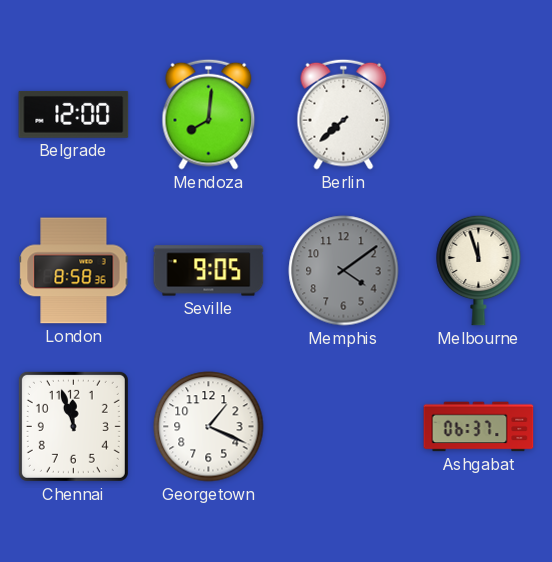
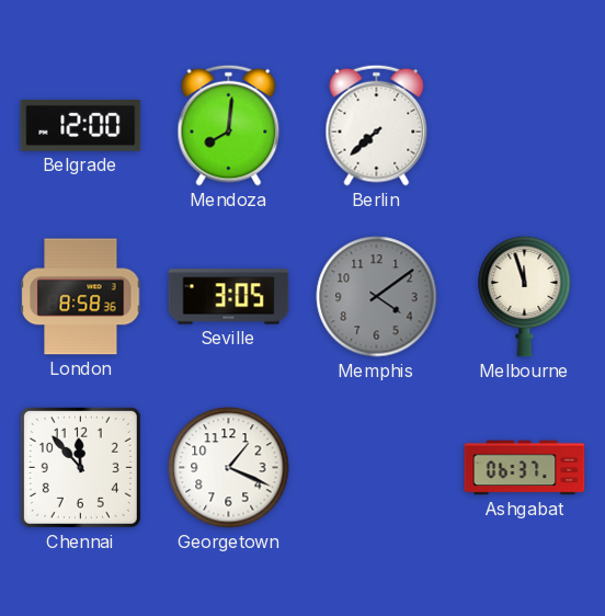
Seville: 9:05 -> 3:05
Chennai: 11:57 -> 11:53
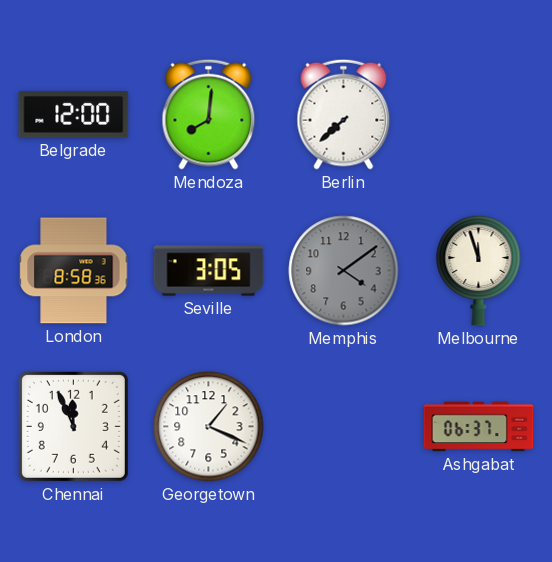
Chennai: 11:53 -> 11:56
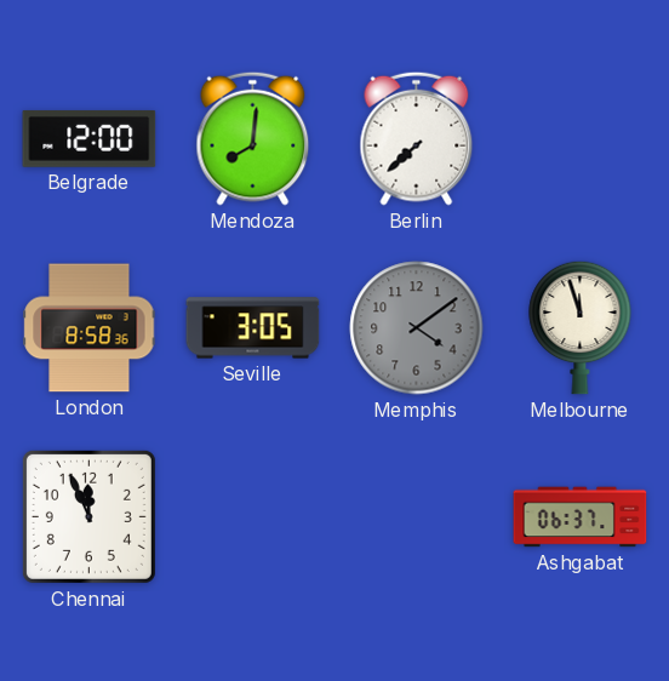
Georgetown: 1:19 -> none
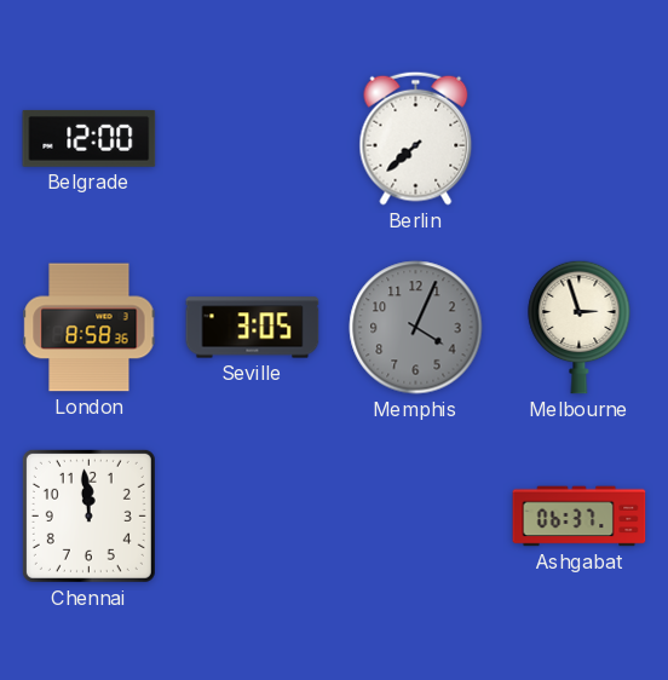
Mendoza: 8:01 -> none
Memphis: 4:09 -> 4:04
Melbourne: 11:57 -> 2:57
Chennai: 11:56 -> 11:59
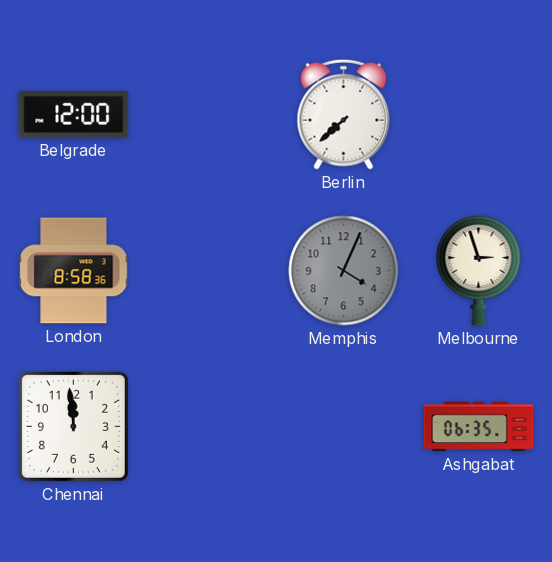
Seville: 3:05 -> none
Ashgabat: 06:37 -> 06:35
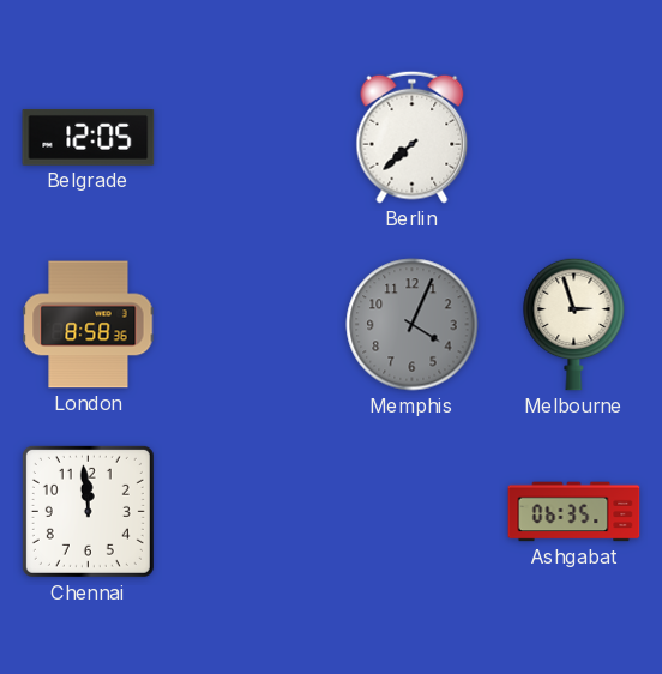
Belgrade: 12:00 -> 12:05
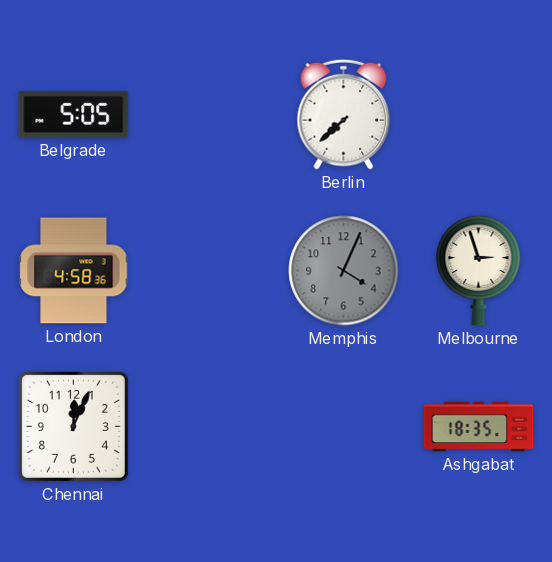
Belgrade: 12:05 -> 5:05
London: 8:58 -> 4:58
Chennai: 11:59 -> 12:04
Ashgabat: 06:35 -> 18:35
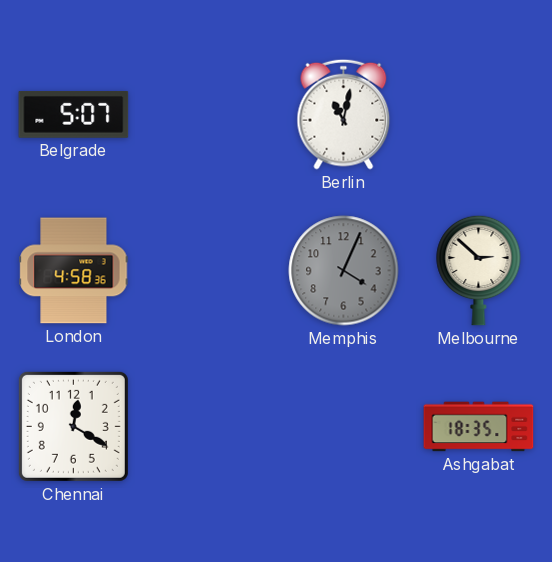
Belgrade: 5:05 -> 5:07
Berlin: 7:38 -> 11:02
Melbourne: 2:57 -> 2:52
Chennai: 12:04 -> 12:20
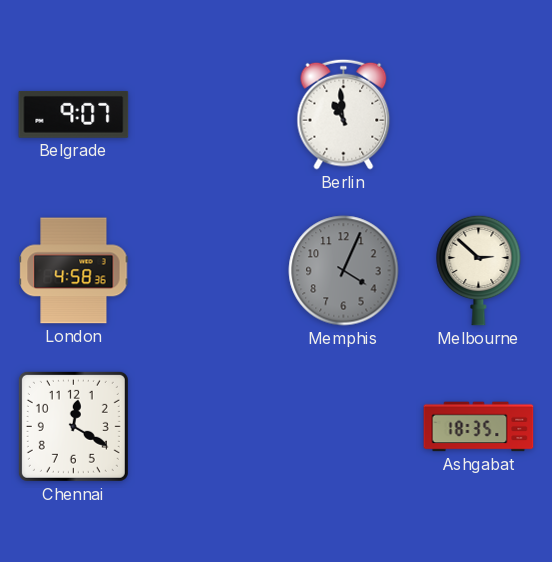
Belgrade: 5:07 -> 9:07
Berlin: 11:02 -> 10:59
